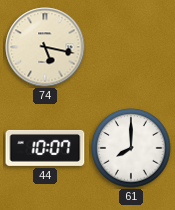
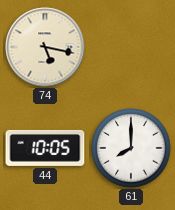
44: 10:07 -> 10:05
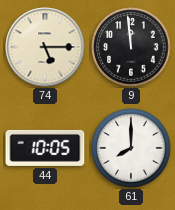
74: 5:17 -> 5:15
9: none -> 11:59
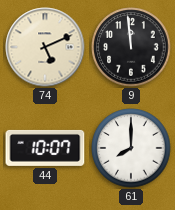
74: 5:15 -> 5:11
44: 10:05 -> 10:07
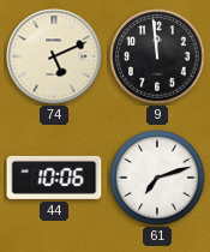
44: 10:07 -> 10:06
61: 8:00 -> 7:12
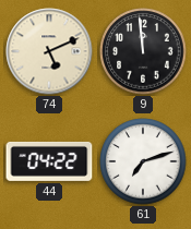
44: 10:06 -> 04:22
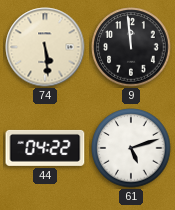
74: 5:11 -> 5:29
61: 7:12 -> 5:12
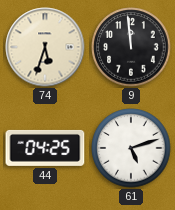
74: 5:29 -> 5:33
44: 04:22 -> 04:25
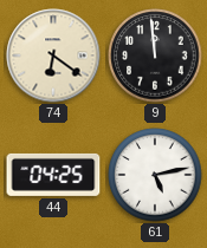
74: 5:33 -> 6:21
61: 5:12 -> 5:13
